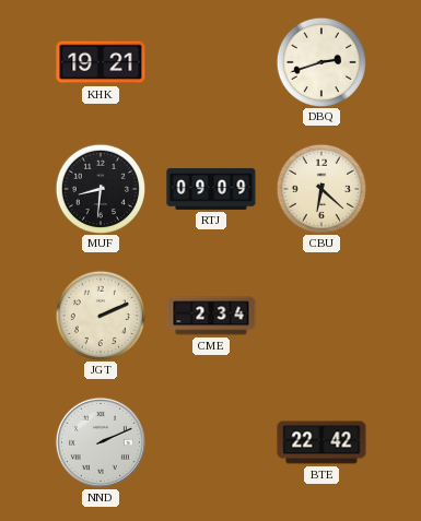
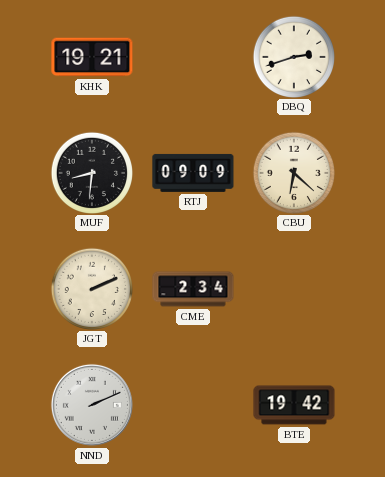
BTE: 22:42 -> 19:42
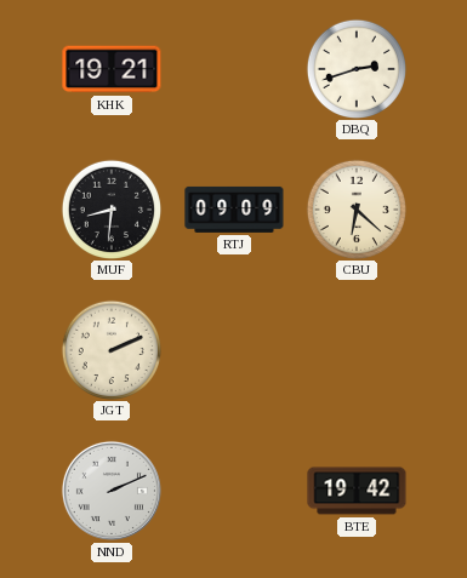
CME: 2:34 -> none
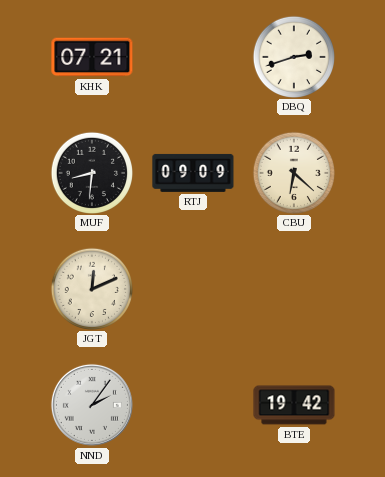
KHK: 19:21 -> 07:21
JGT: 2:11 -> 12:11
NND: 2:11 -> 2:06
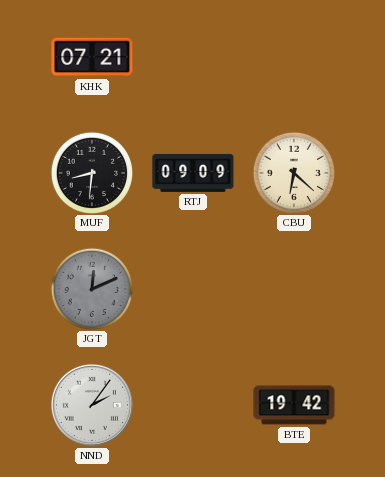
DBQ: 2:42 -> none
JGT dial: cream -> grey
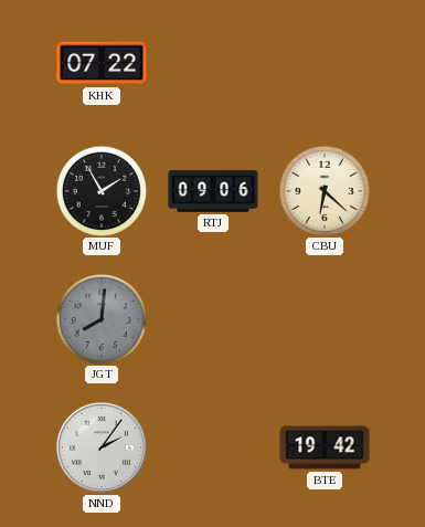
KHK: 07:21 -> 07:22
MUF: 8:31 -> 1:55
RTJ: 09:09 -> 09:06
JGT: 12:11 -> 8:01
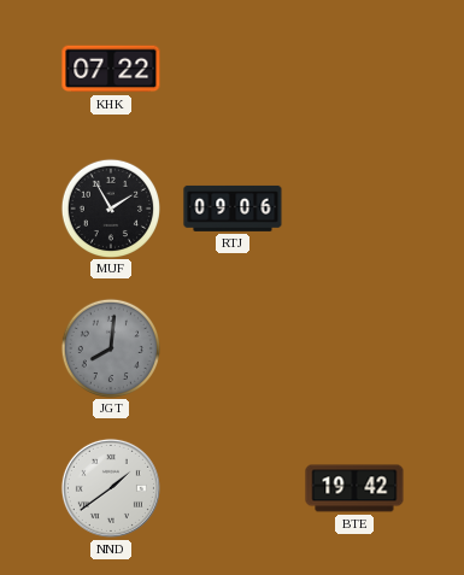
CBU: 6:22 -> none
NND: 2:06 -> 1:39
